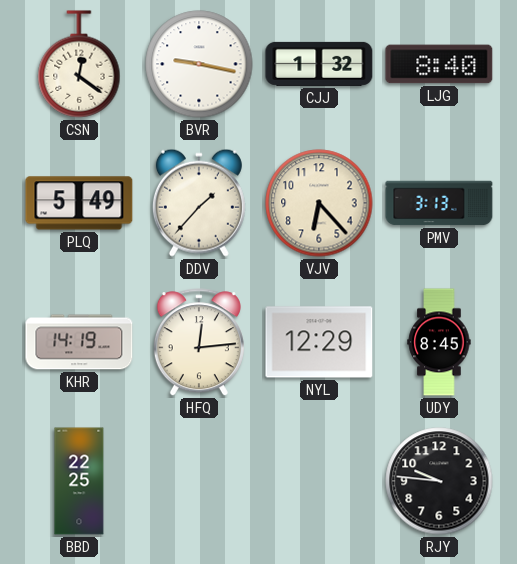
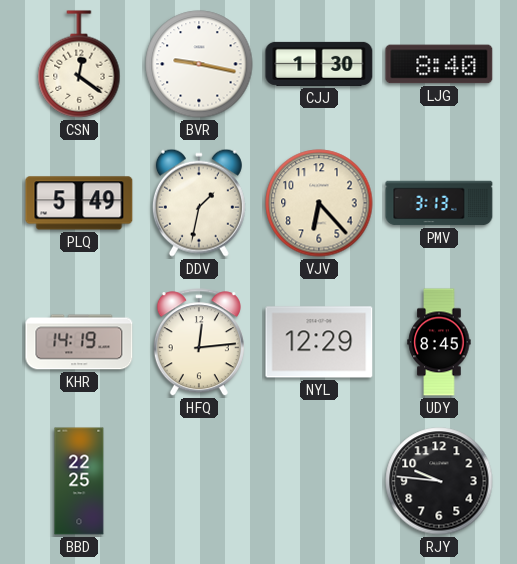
CJJ: 1:32 -> 1:30
DDV: 1:37 -> 1:32
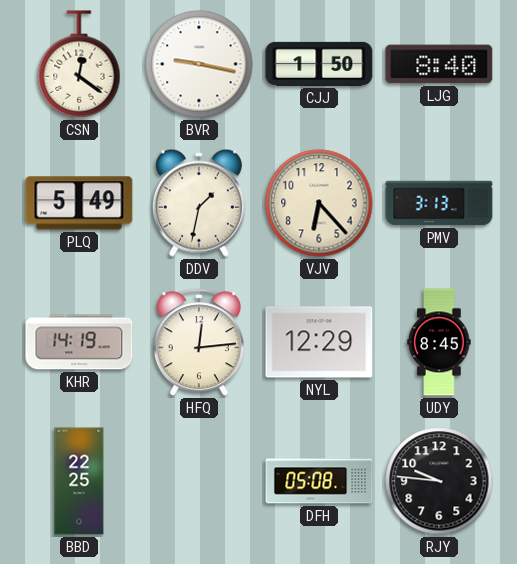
CJJ: 1:30 -> 1:50
DFH: none -> 05:08
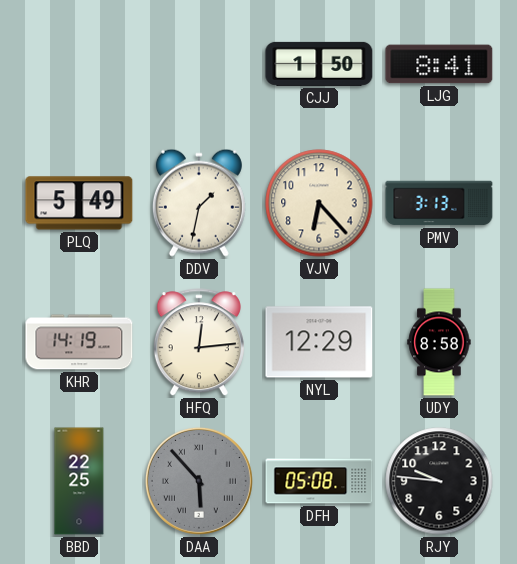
CSN: 12:21 -> none
BVR: 9:17 -> none
LJG: 8:40 -> 8:41
UDY: 8:45 -> 8:58
DAA: none -> 5:53
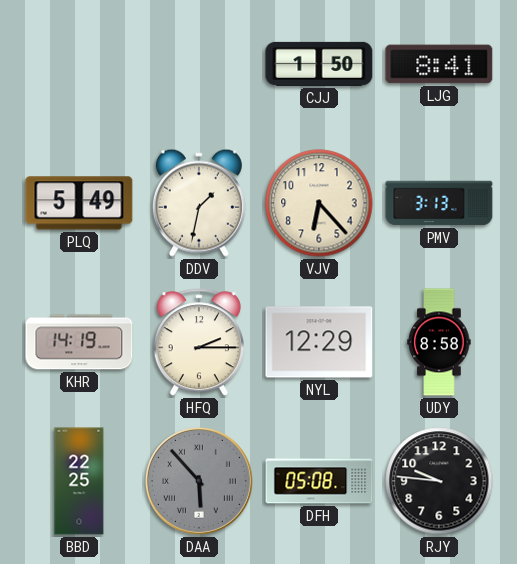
HFQ: 12:14 -> 2:15
